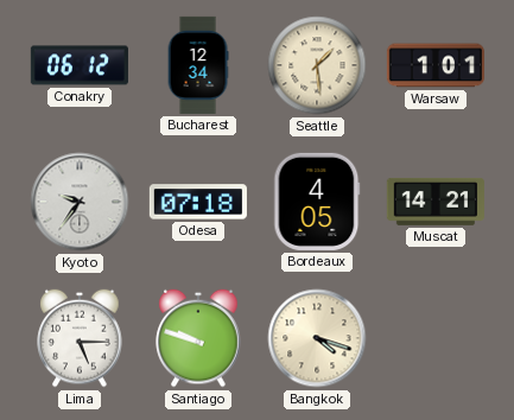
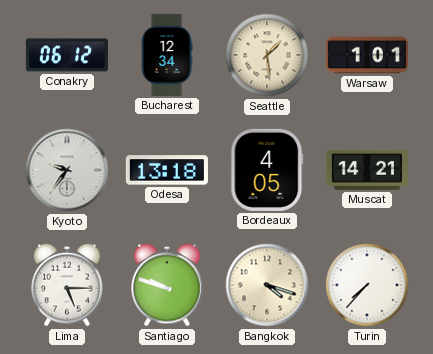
Odesa: 07:18 -> 13:18
Turin: none -> 7:37
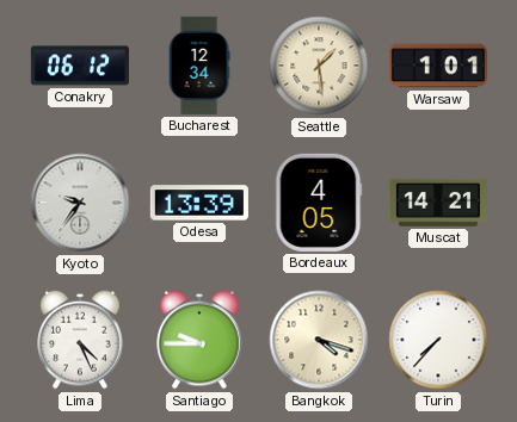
Odesa: 13:18 -> 13:39
Lima: 5:15 -> 4:26
Santiago: 9:48 -> 9:45
